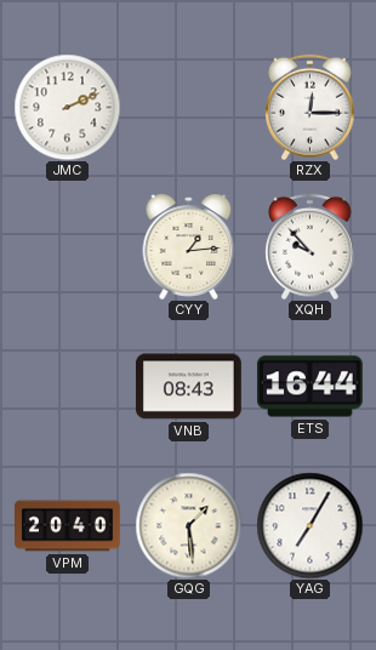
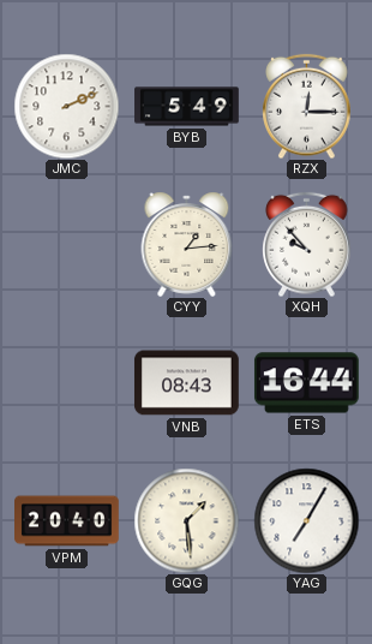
BYB: none -> 5:49
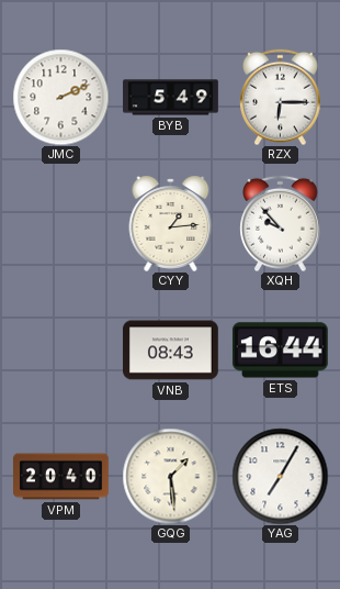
RZX: 12:15 -> 6:15
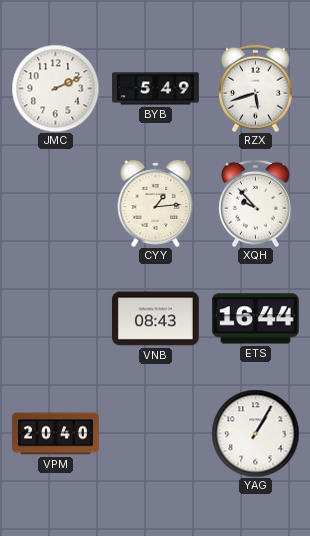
RZX: 6:15 -> 5:42
GQG: 1:29 -> none
YAG: 7:05 -> 1:05
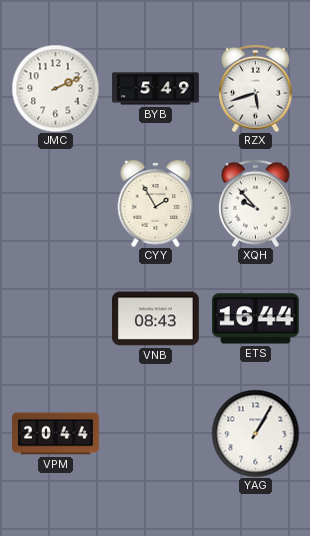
CYY: 1:14 -> 1:55
VPM: 20:40 -> 20:44
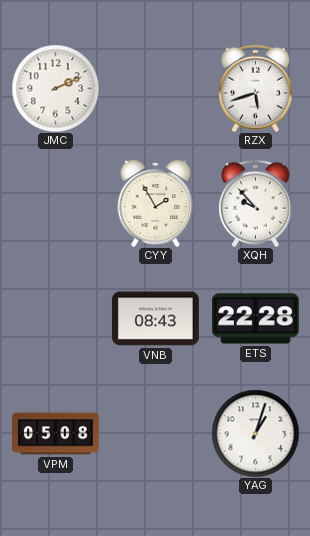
BYB: 5:49 -> none
ETS: 16:44 -> 22:28
VPM: 20:44 -> 05:08
YAG: 1:05 -> 1:03
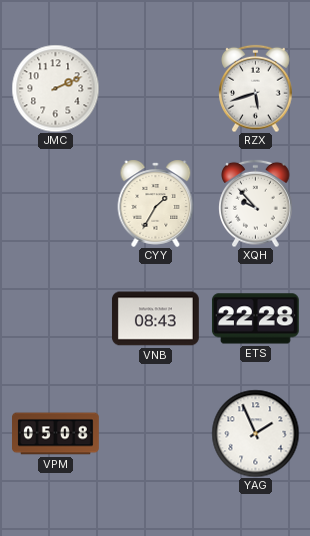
CYY: 1:55 -> 1:35
YAG: 1:03 -> 1:56
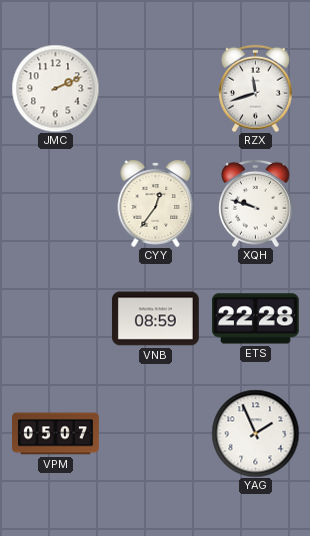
RZX: 5:42 -> 11:42
CYY: 1:35 -> 12:36
XQH: 9:53 -> 9:48
VNB: 08:43 -> 08:59
VPM: 05:08 -> 05:07
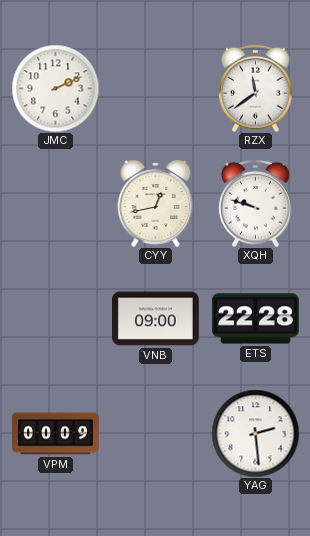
RZX: 11:42 -> 11:39
CYY: 12:36 -> 12:43
VNB: 08:59 -> 09:00
VPM: 05:07 -> 00:09
YAG: 1:56 -> 2:29
